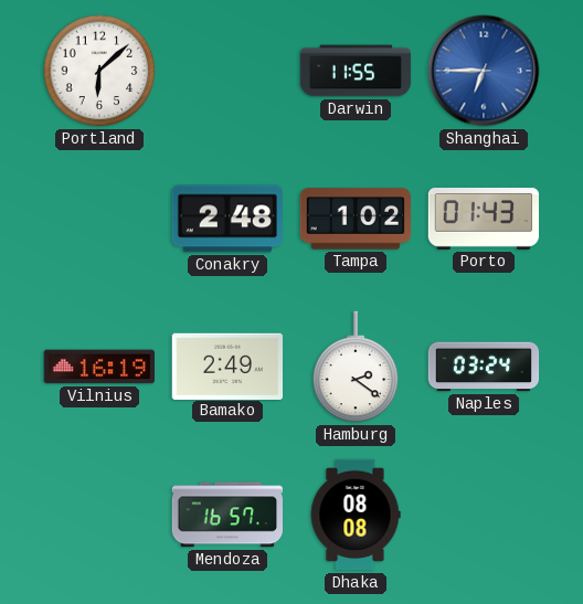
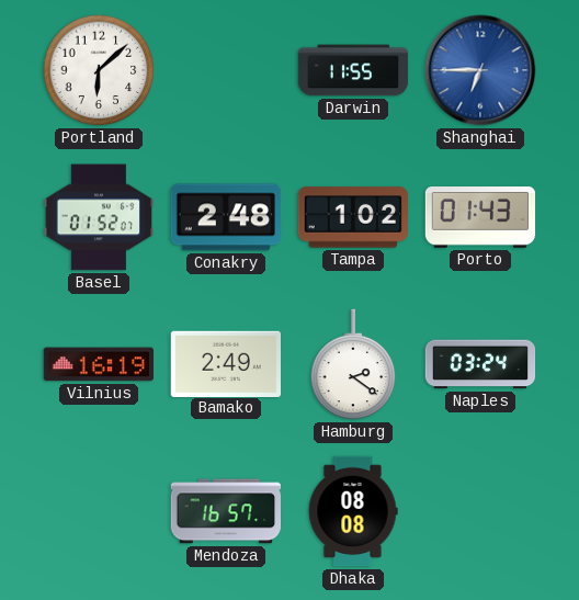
Basel: none -> 01:52
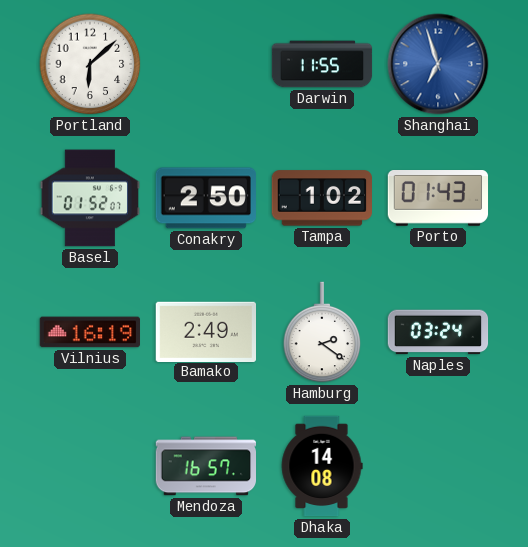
Shanghai: 6:45 -> 6:57
Conakry: 2:48 -> 2:50
Dhaka: 08:08 -> 14:08
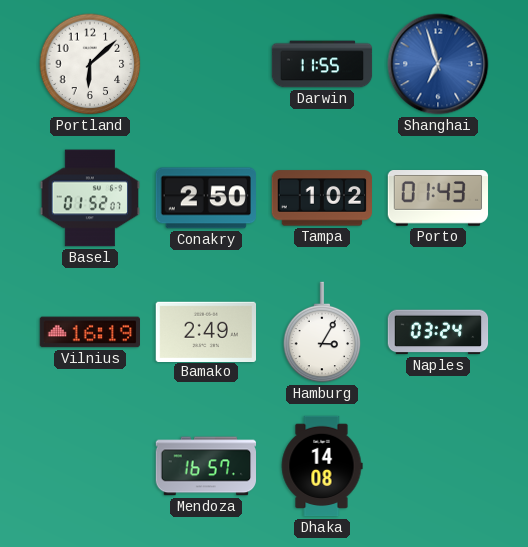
Hamburg: 2:21 -> 3:05
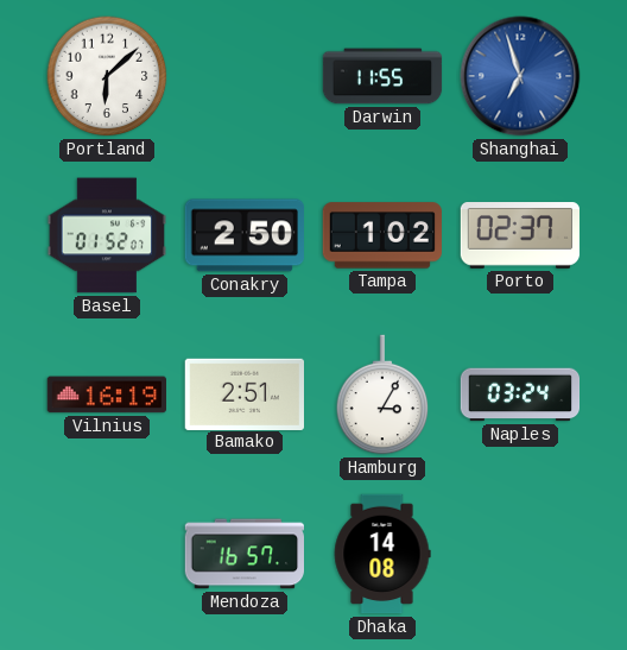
Porto: 01:43 -> 02:37
Bamako: 2:49 -> 2:51
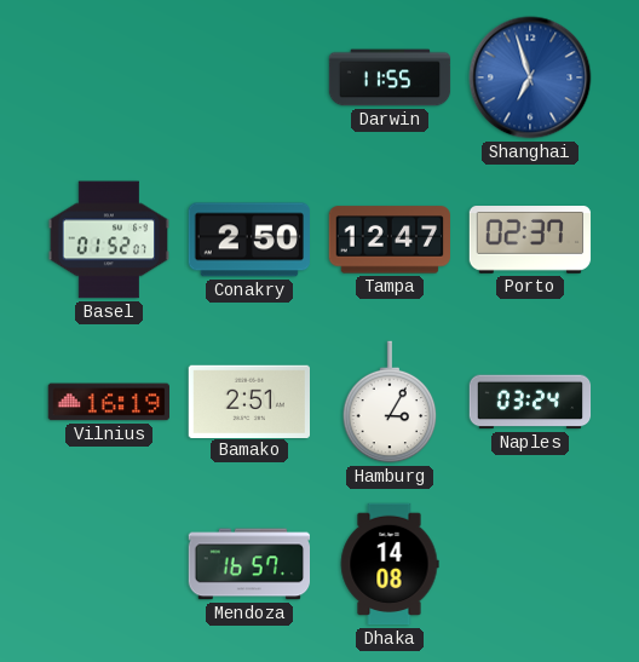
Portland: 6:08 -> none
Tampa: 1:02 -> 12:47
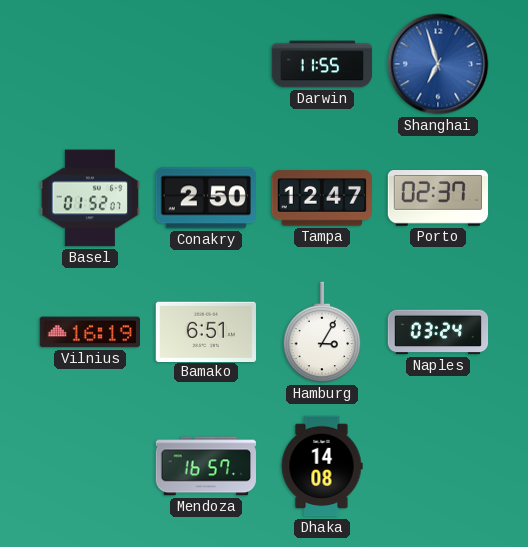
Bamako: 2:51 -> 6:51
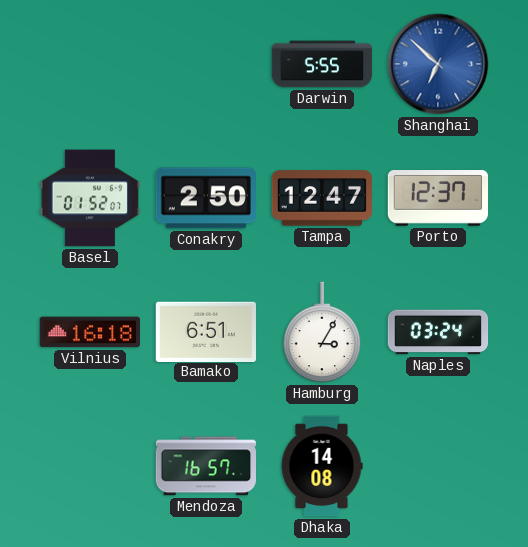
Darwin: 11:55 -> 5:55
Shanghai: 6:57 -> 6:52
Porto: 02:37 -> 12:37
Vilnius: 16:19 -> 16:18
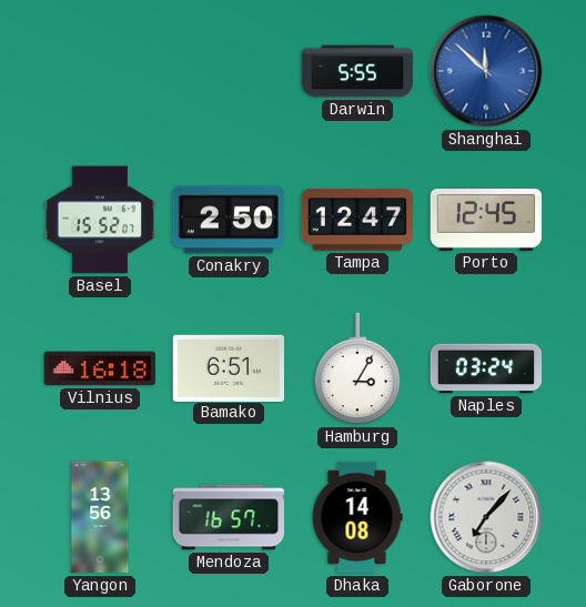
Shanghai: 6:52 -> 11:52
Basel: 01:52 -> 15:52
Porto: 12:37 -> 12:45
Yangon: none -> 13:56
Gaborone: none -> 7:07
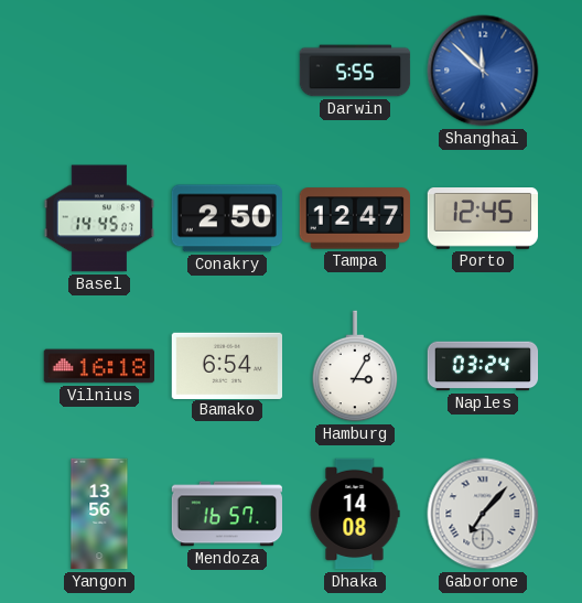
Basel: 15:52 -> 14:45
Bamako: 6:51 -> 6:54
